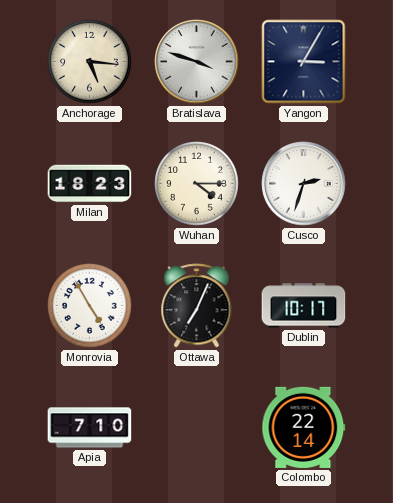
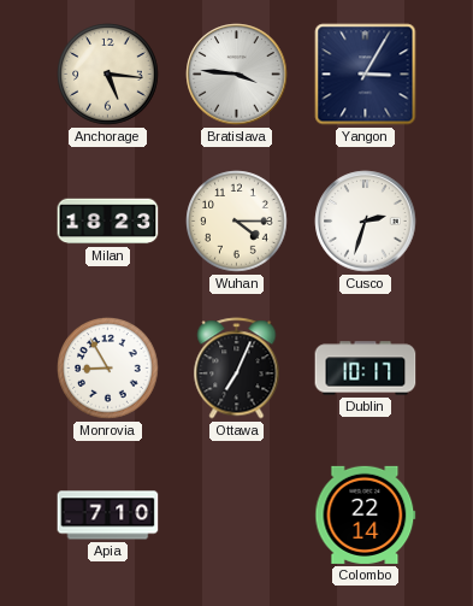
Bratislava: 3:48 -> 3:46
Monrovia: 4:55 -> 8:55
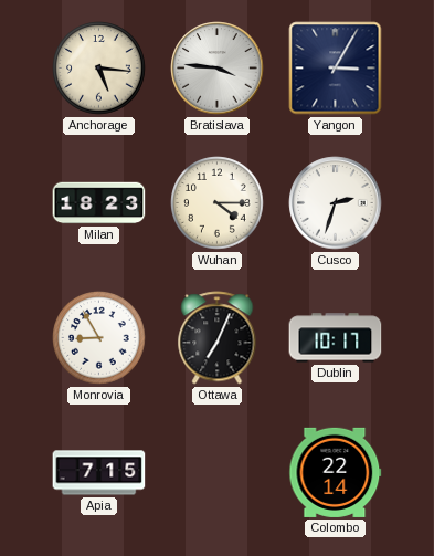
Apia: 7:10 -> 7:15
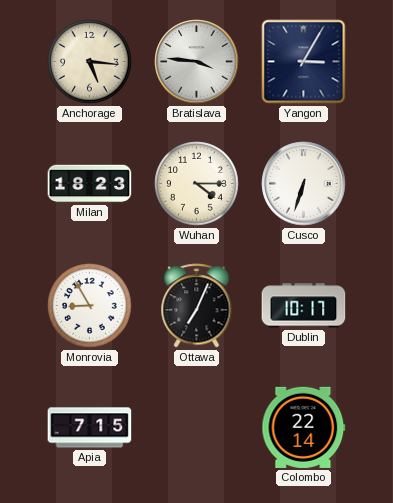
Cusco: 2:33 -> 6:33
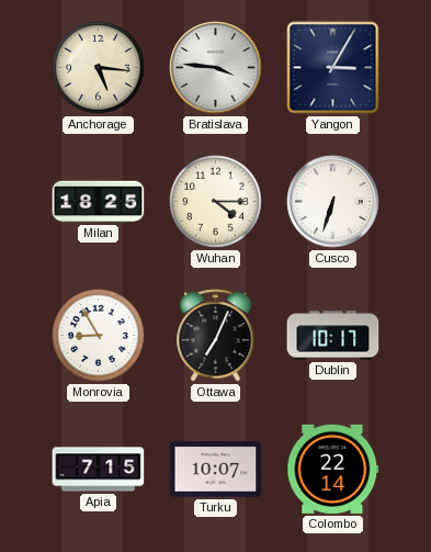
Milan: 18:23 -> 18:25
Turku: none -> 10:07
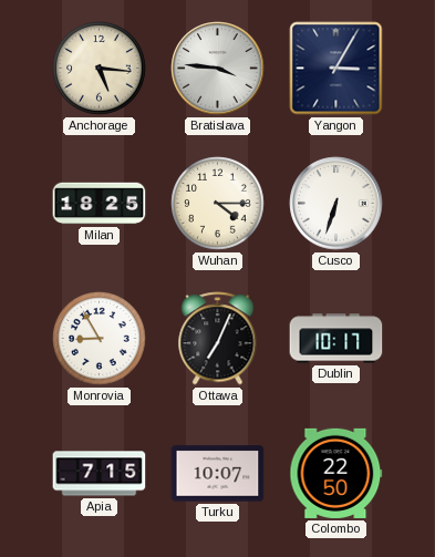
Colombo: 22:14 -> 22:50
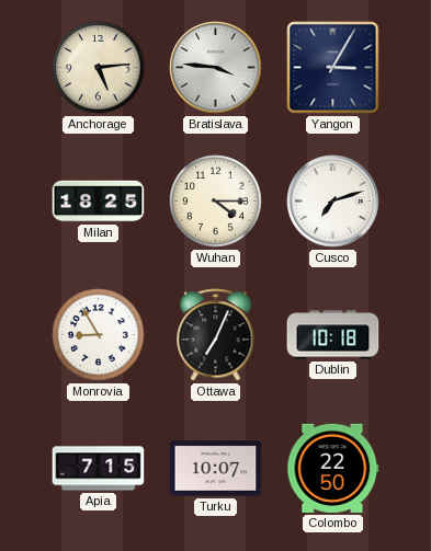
Anchorage: 5:16 -> 5:14
Cusco: 6:33 -> 7:12
Dublin: 10:17 -> 10:18
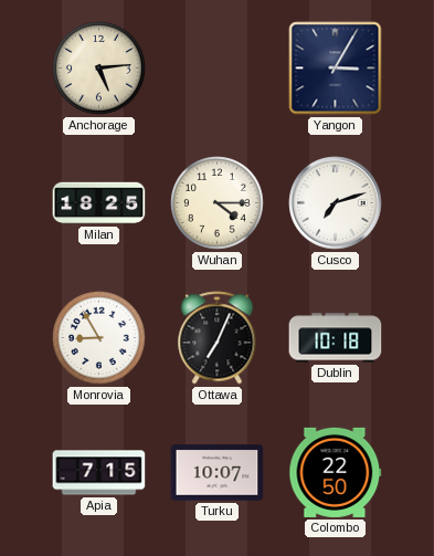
Bratislava: 3:46 -> none
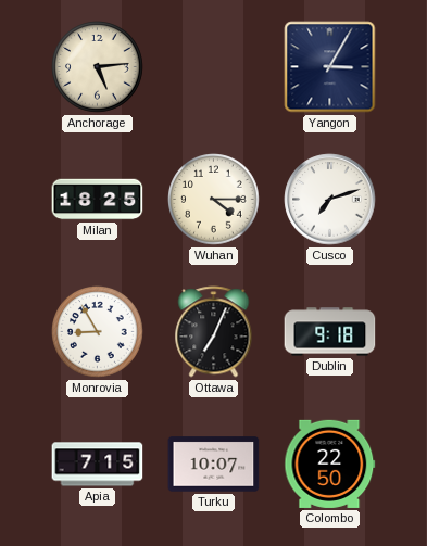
Dublin: 10:18 -> 9:18
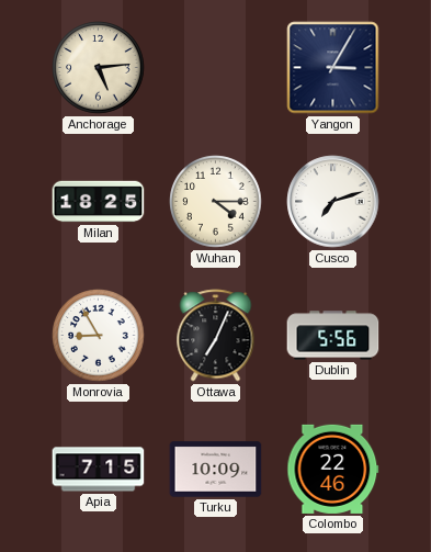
Dublin: 9:18 -> 5:56
Turku: 10:07 -> 10:09
Colombo: 22:50 -> 22:46
